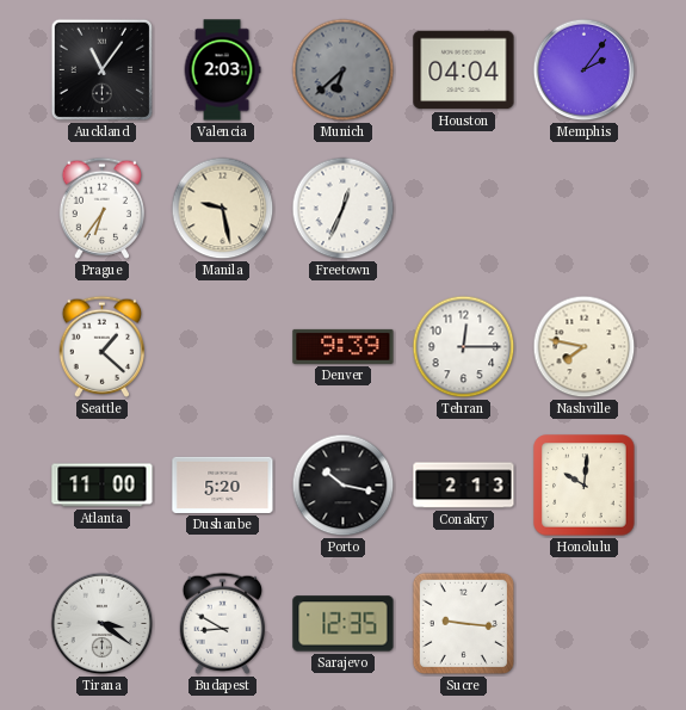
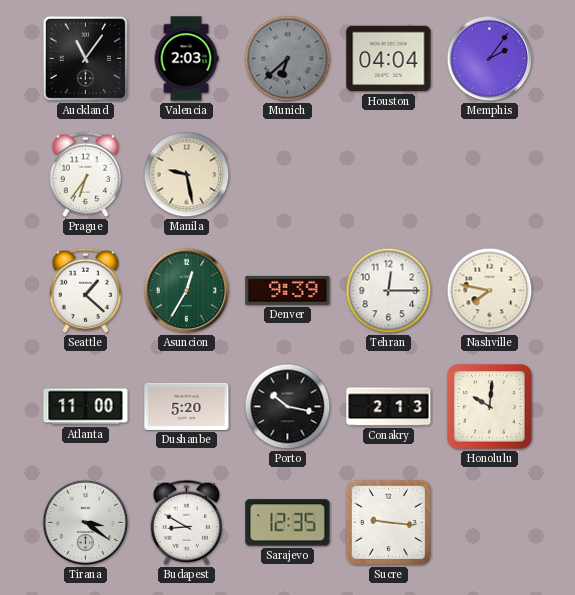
Freetown: 12:34 -> none
Asuncion: none -> 12:35
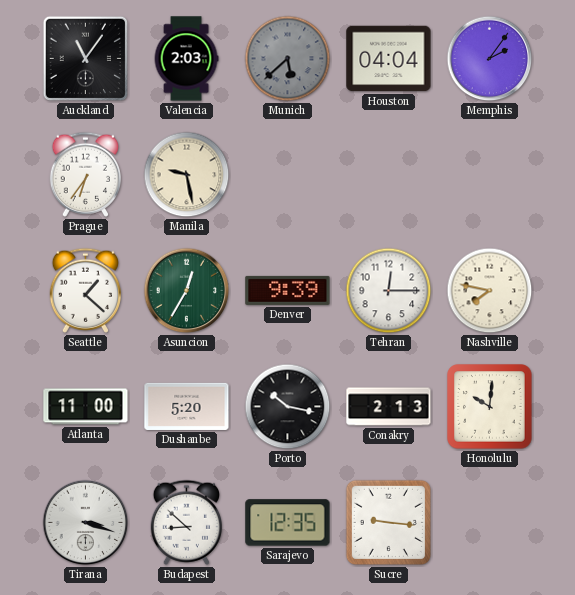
Munich: 6:38 -> 5:38
Tirana: 3:21 -> 3:18
Budapest: 8:50 -> 8:52
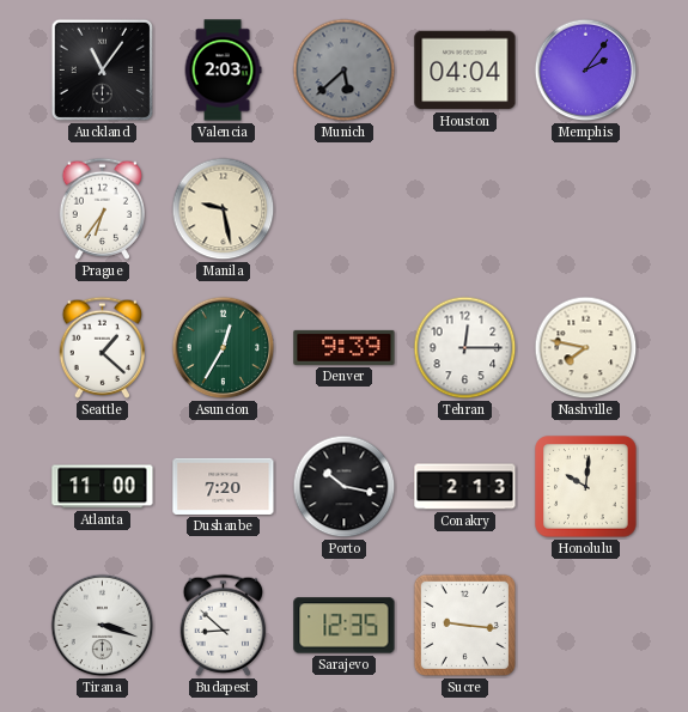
Dushanbe: 5:20 -> 7:20
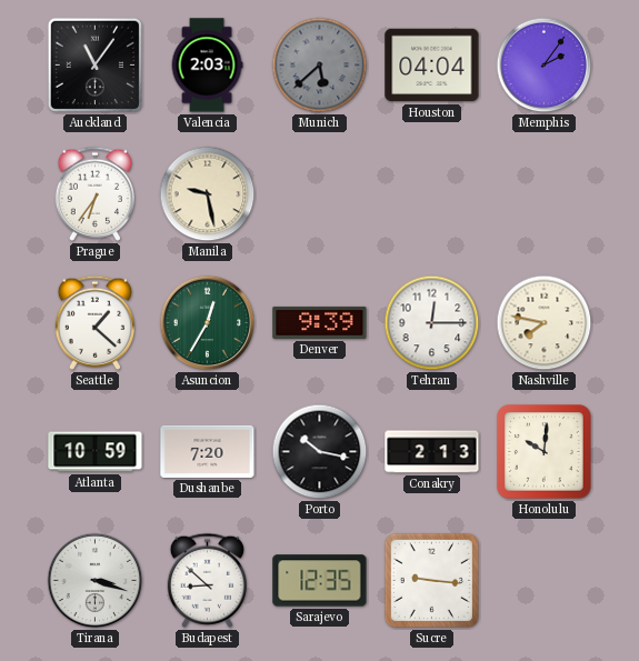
Atlanta: 11:00 -> 10:59
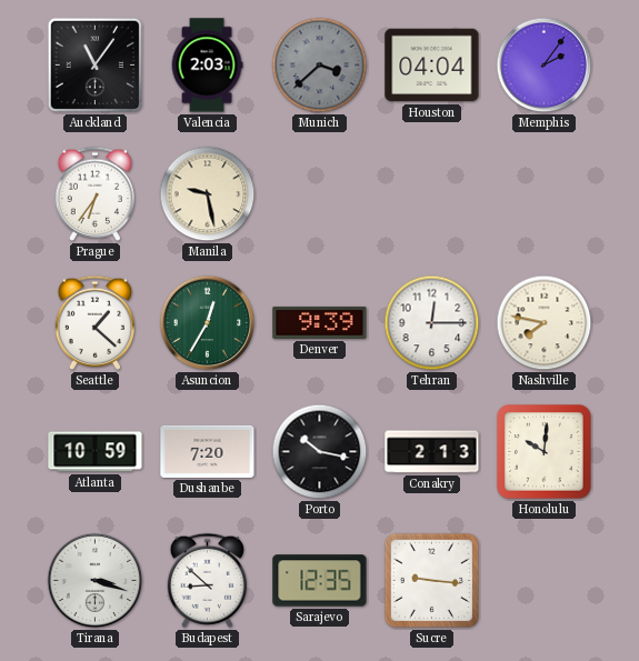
Munich: 5:38 -> 3:38
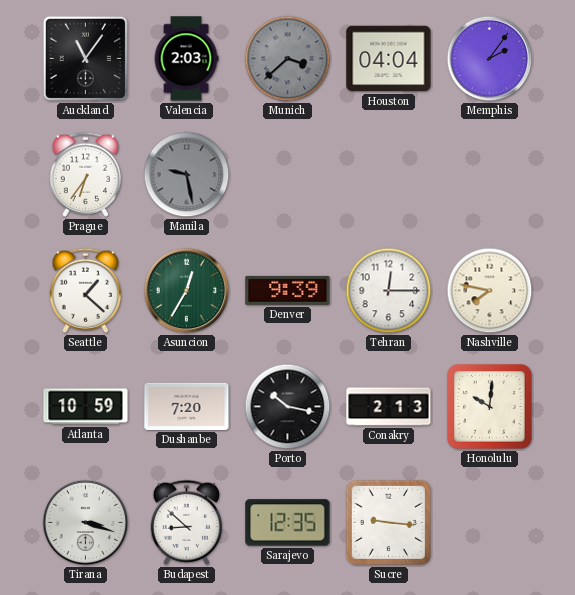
Manila dial: cream -> grey
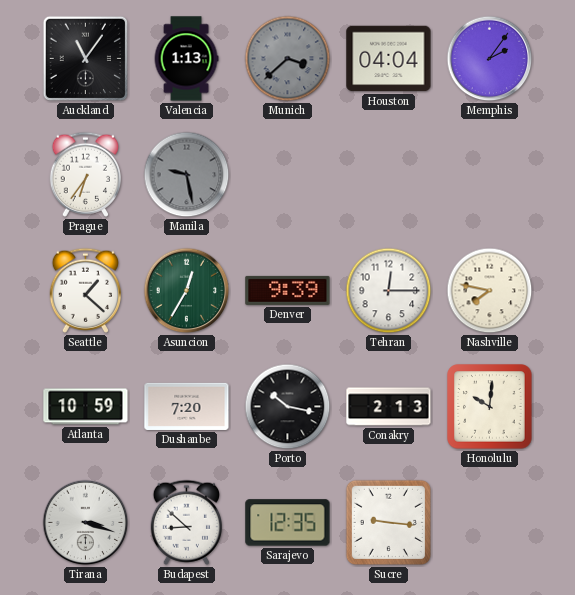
Valencia: 2:03 -> 1:13
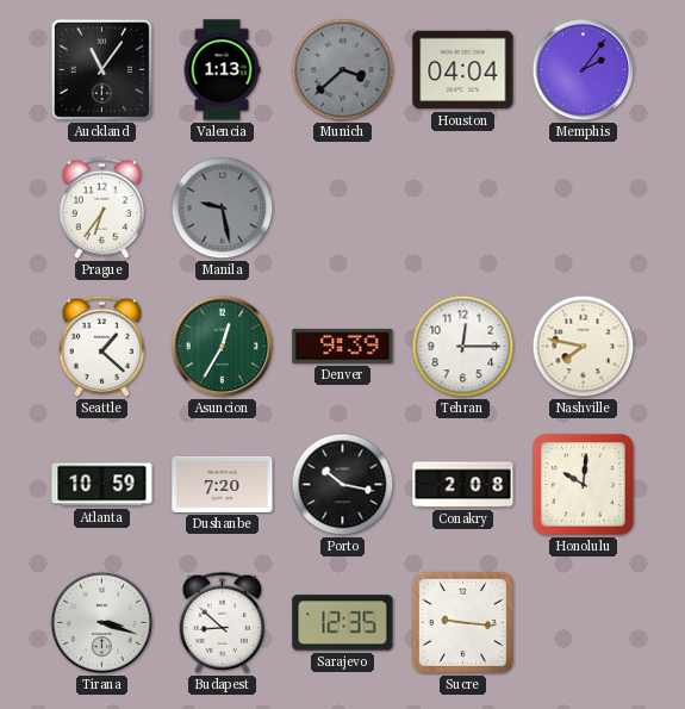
Conakry: 2:13 -> 2:08
